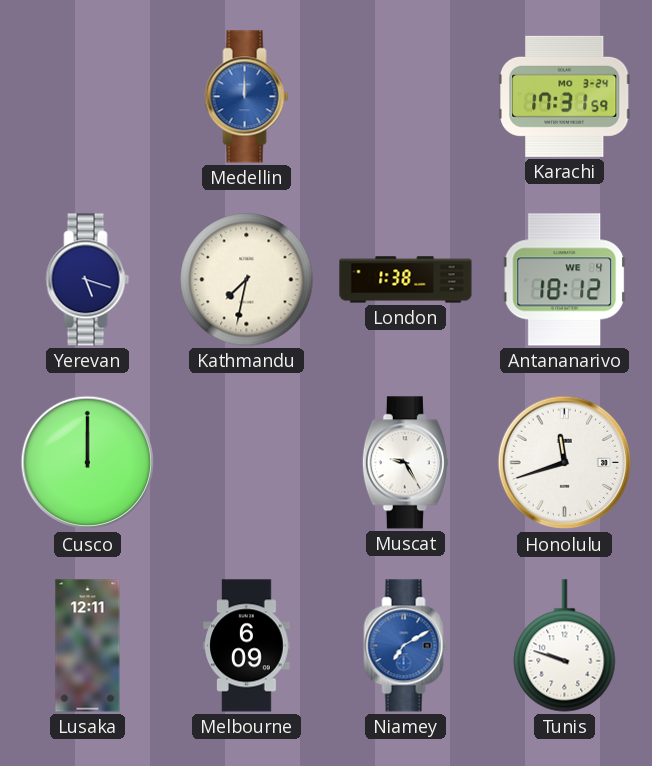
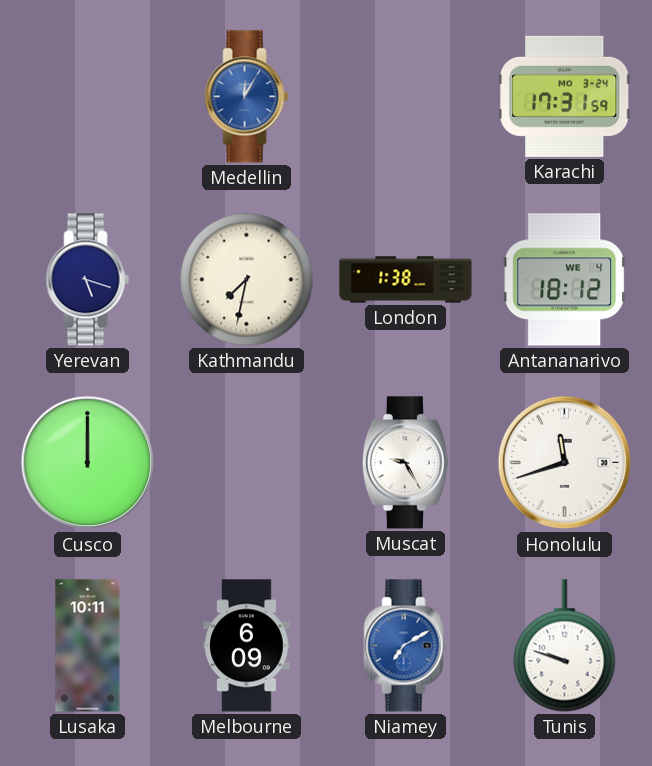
Medellin: 12:00 -> 12:05
Lusaka: 12:11 -> 10:11
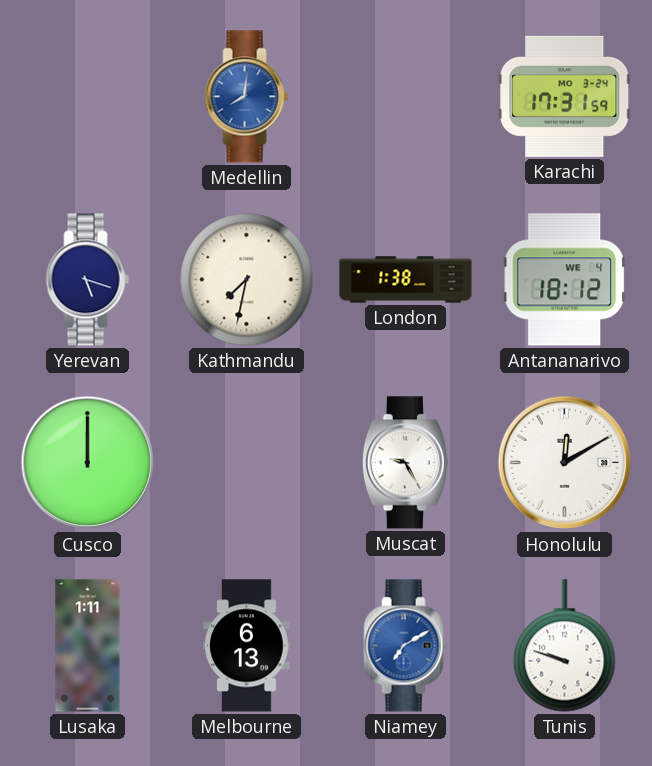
Medellin: 12:05 -> 8:01
Honolulu: 11:42 -> 12:10
Lusaka: 10:11 -> 1:11
Melbourne: 6:09 -> 6:13
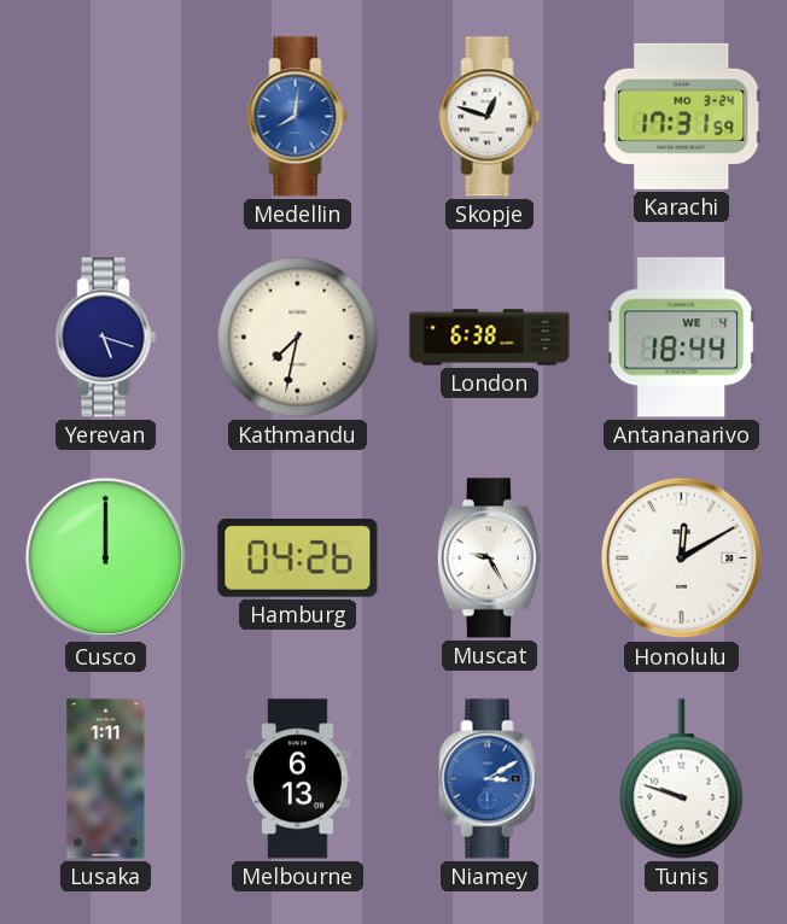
Skopje: none -> 12:48
London: 1:38 -> 6:38
Antananarivo: 18:12 -> 18:44
Hamburg: none -> 04:26
Niamey: 7:10 -> 3:10
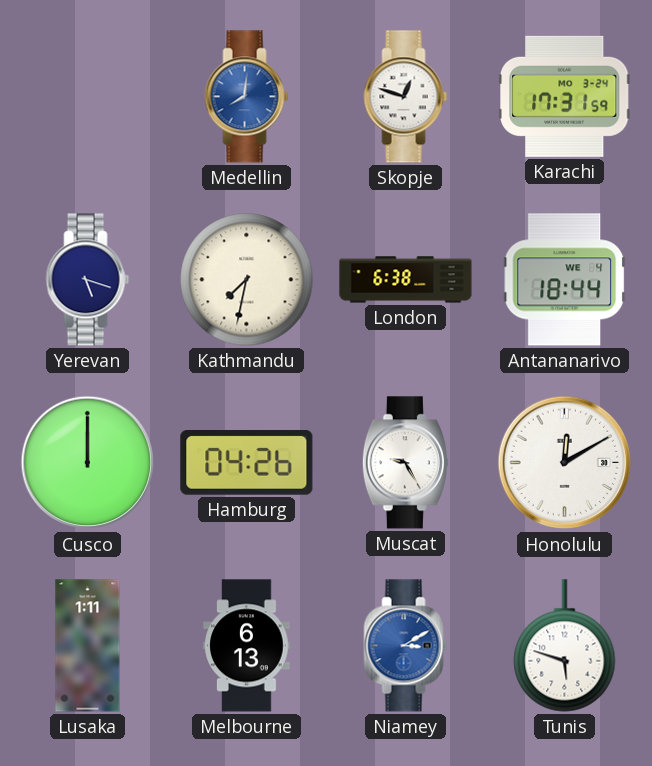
Tunis: 9:48 -> 5:48
